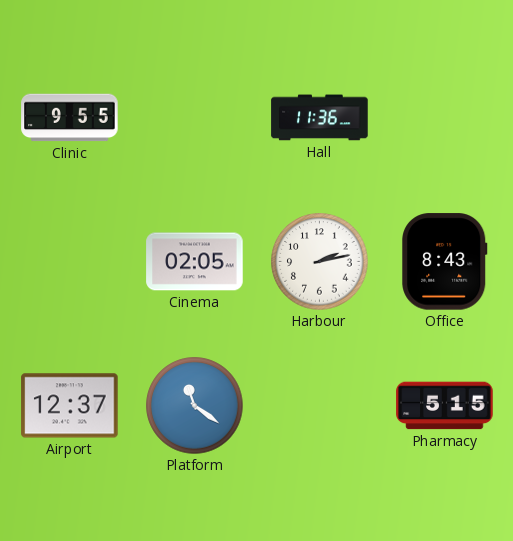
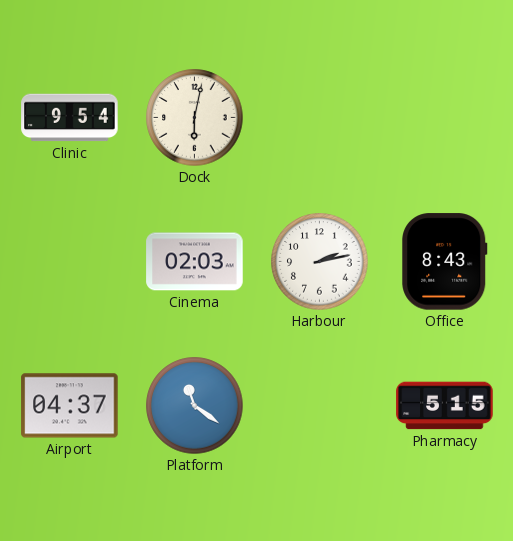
Clinic: 9:55 -> 9:54
Dock: none -> 6:02
Hall: 11:36 -> none
Cinema: 02:05 -> 02:03
Airport: 12:37 -> 04:37
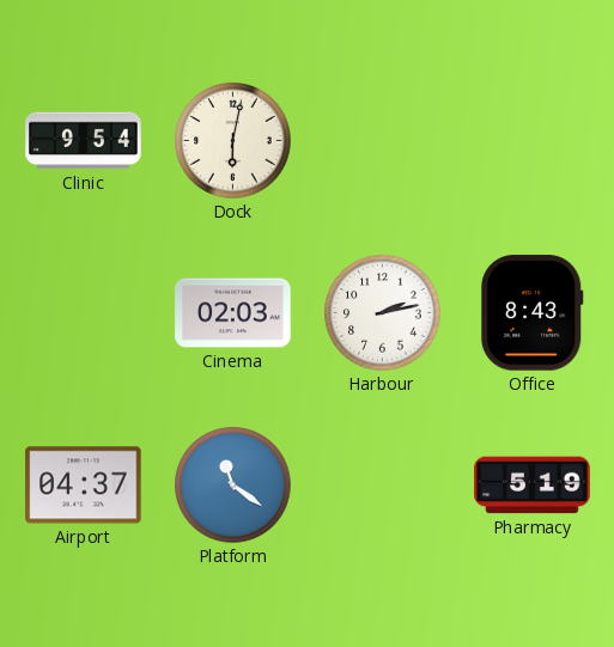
Pharmacy: 5:15 -> 5:19
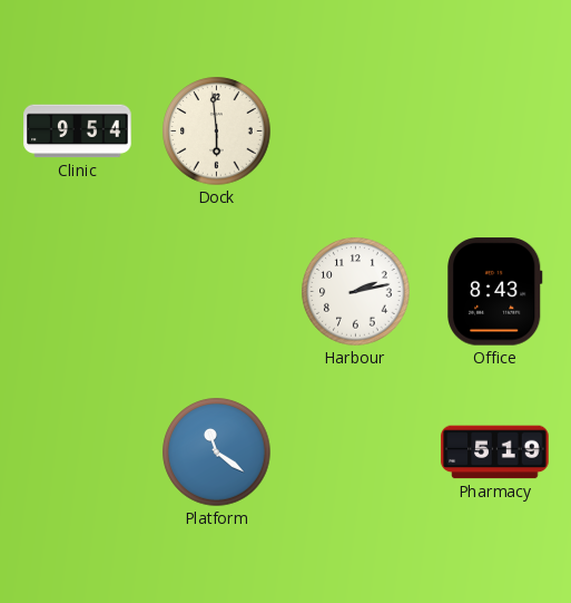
Dock: 6:02 -> 5:59
Cinema: 02:03 -> none
Airport: 04:37 -> none
